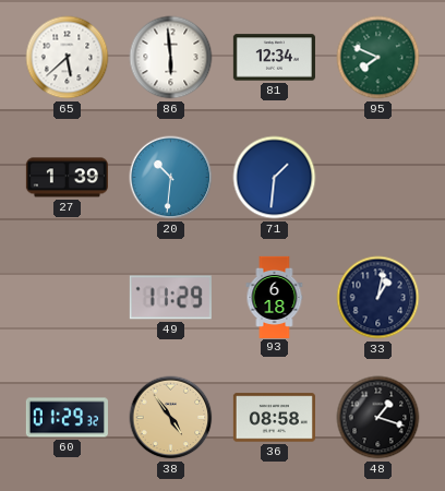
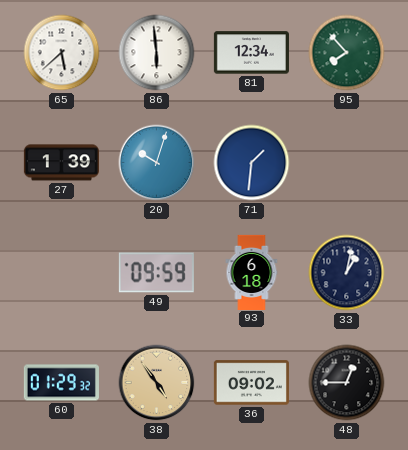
95: 7:49 -> 7:53
20: 10:31 -> 10:03
49: 11:29 -> 09:59
36: 08:58 -> 09:02
48: 1:18 -> 12:45
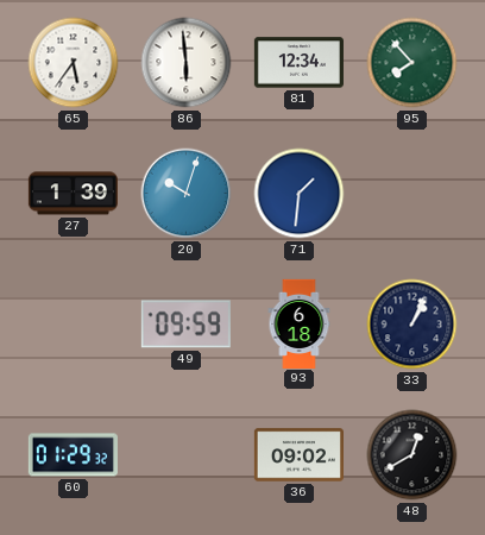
65: 5:38 -> 5:36
33: 1:02 -> 1:04
38: 4:54 -> none
48: 12:45 -> 12:40
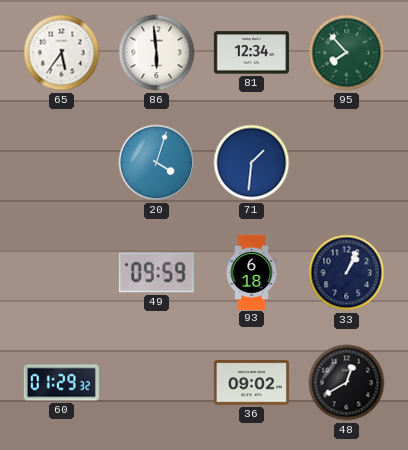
27: 1:39 -> none
20: 10:03 -> 4:03
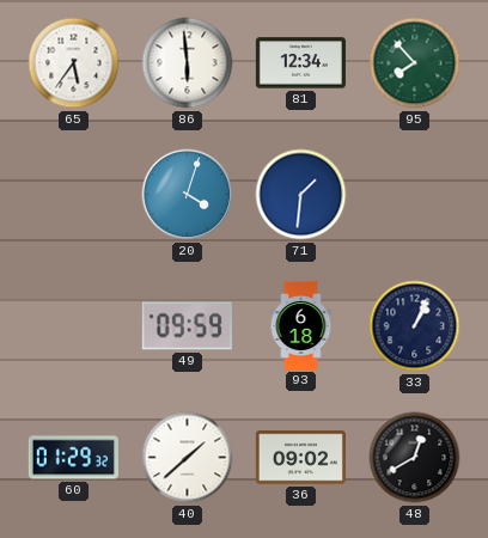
40: none -> 1:38
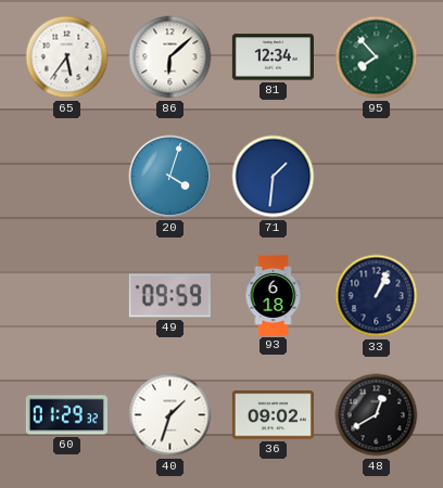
86: 5:59 -> 6:08
40: 1:38 -> 1:33
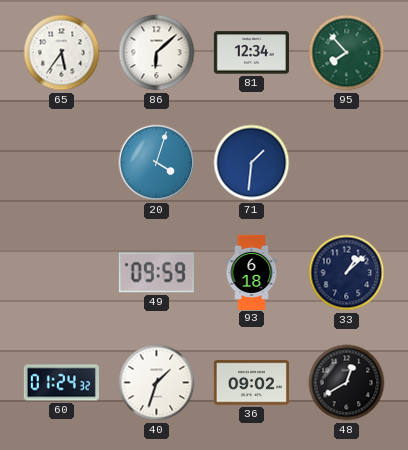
33: 1:04 -> 1:08
60: 01:29 -> 01:24
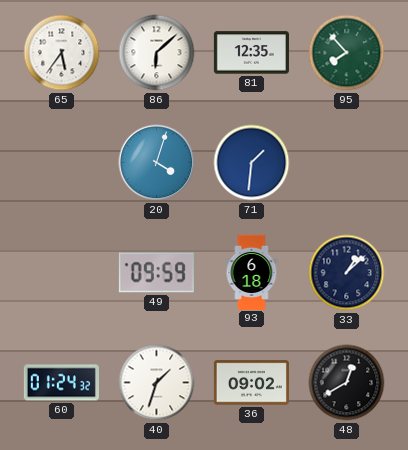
81: 12:34 -> 12:35
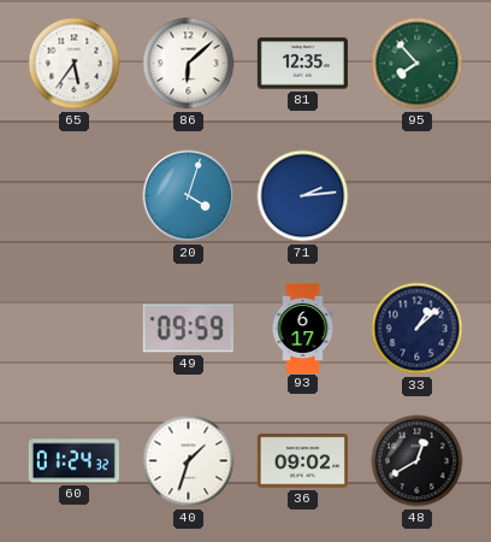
71: 1:31 -> 2:14
93: 6:18 -> 6:17
